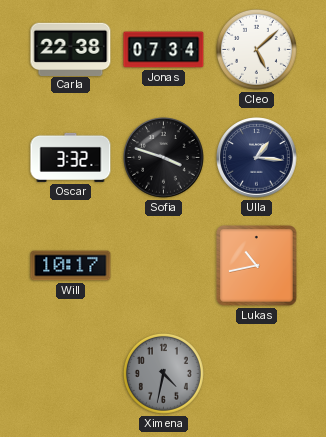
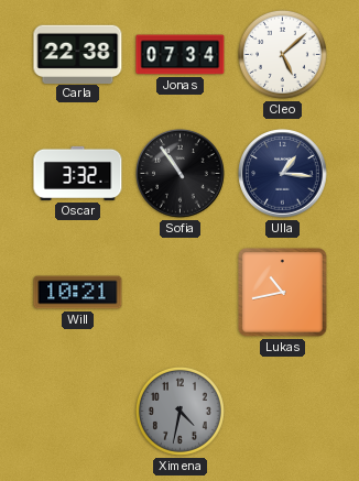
Sofia: 3:48 -> 10:54
Will: 10:17 -> 10:21
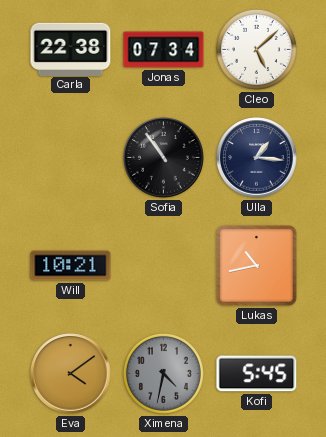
Oscar: 3:32 -> none
Eva: none -> 4:09
Kofi: none -> 5:45
